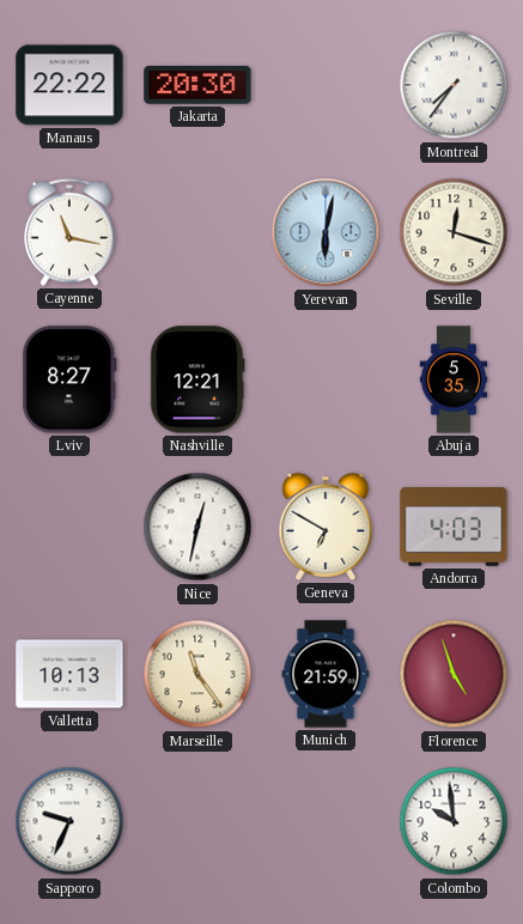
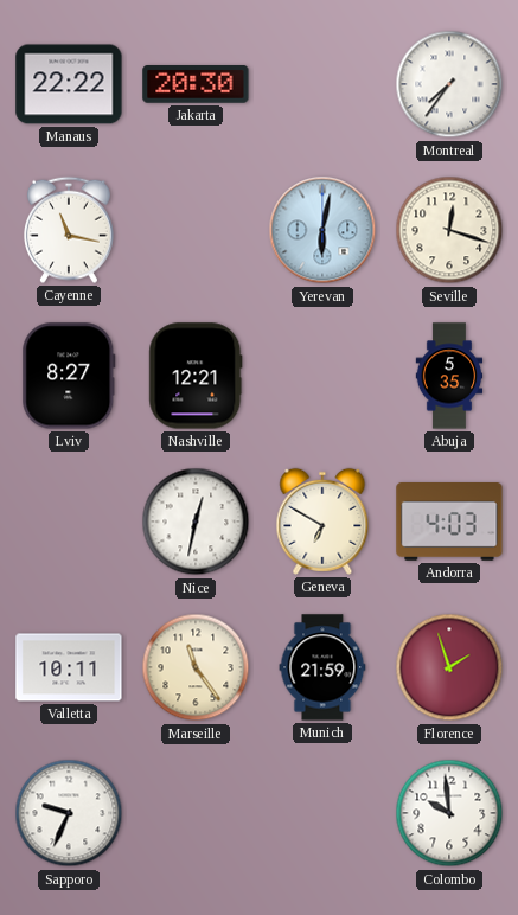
Valletta: 10:13 -> 10:11
Florence: 4:57 -> 1:57
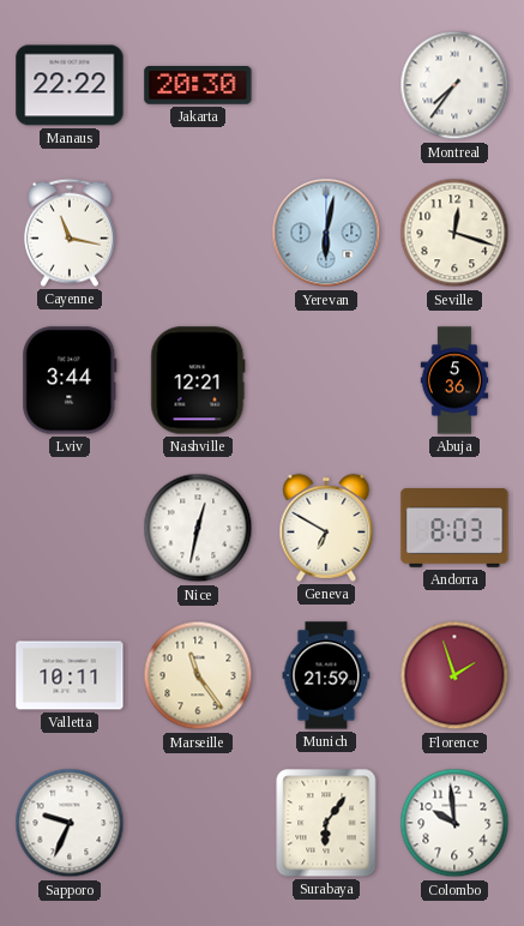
Lviv: 8:27 -> 3:44
Abuja: 5:35 -> 5:36
Andorra: 4:03 -> 8:03
Surabaya: none -> 6:06
